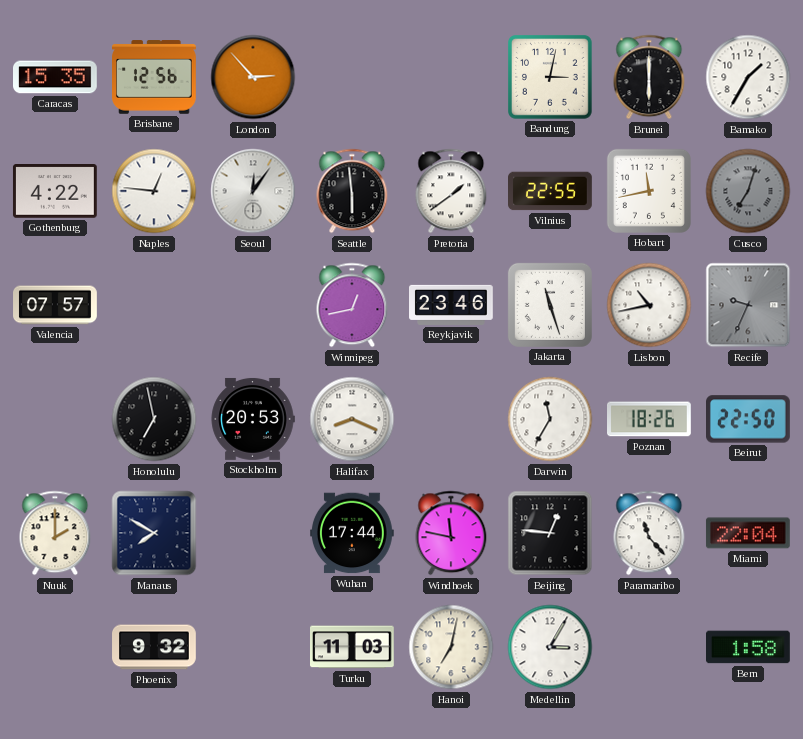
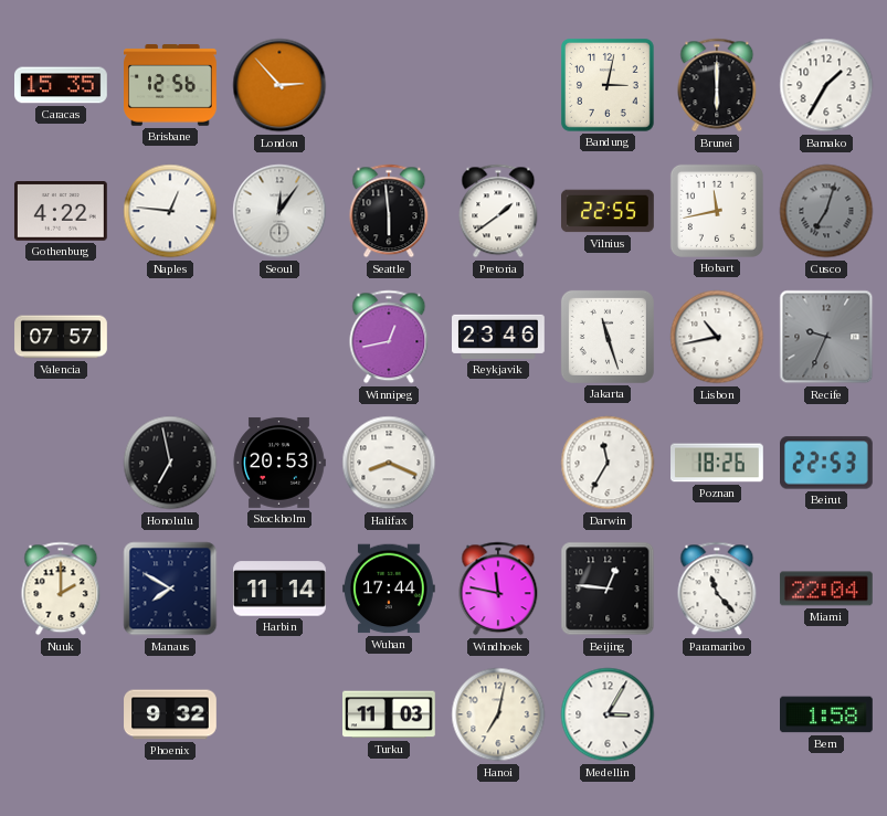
Beirut: 22:50 -> 22:53
Harbin: none -> 11:14
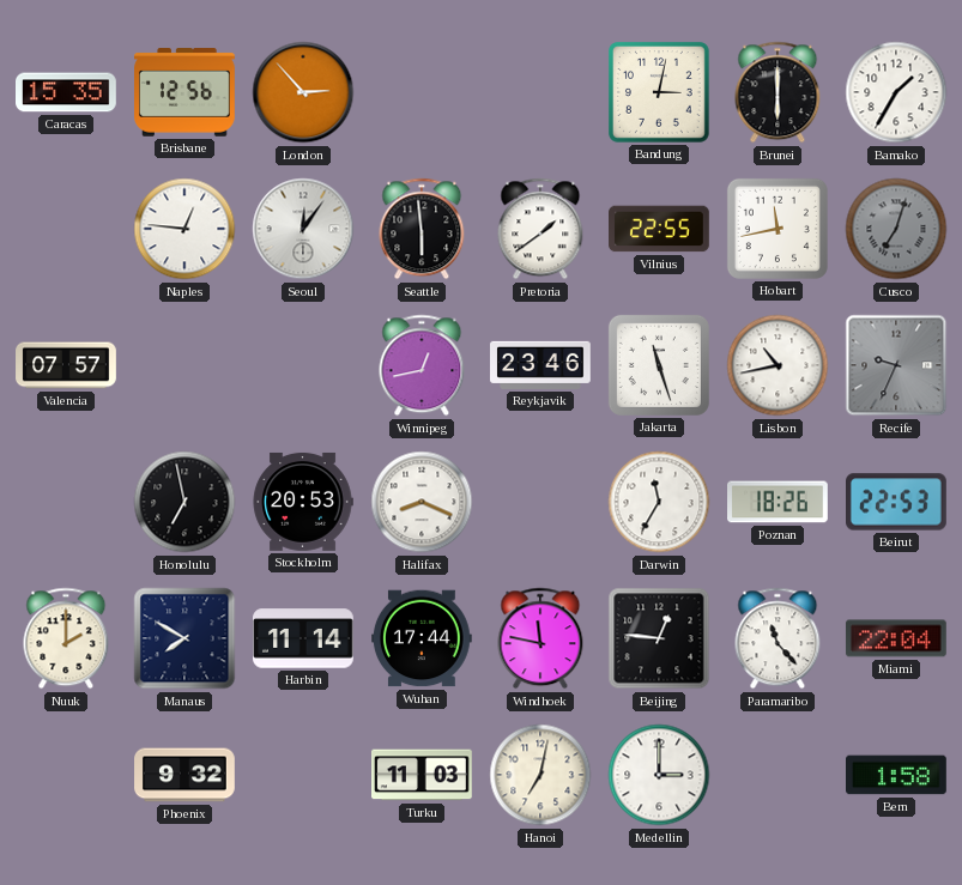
Gothenburg: 4:22 -> none
Medellin: 3:05 -> 3:00
